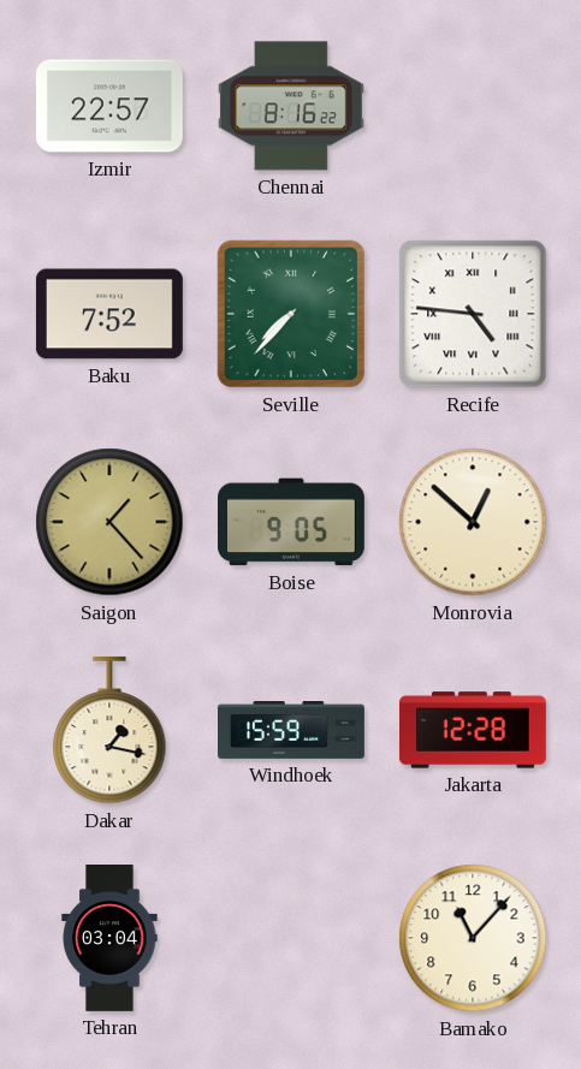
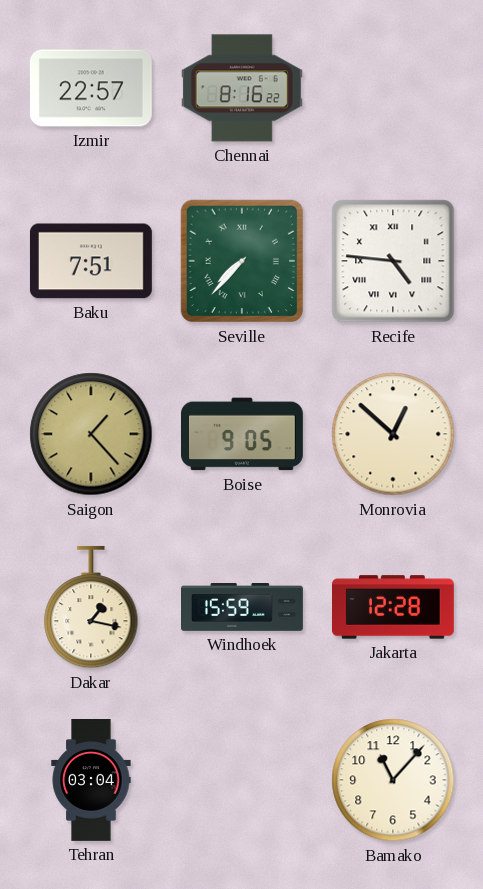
Baku: 7:52 -> 7:51
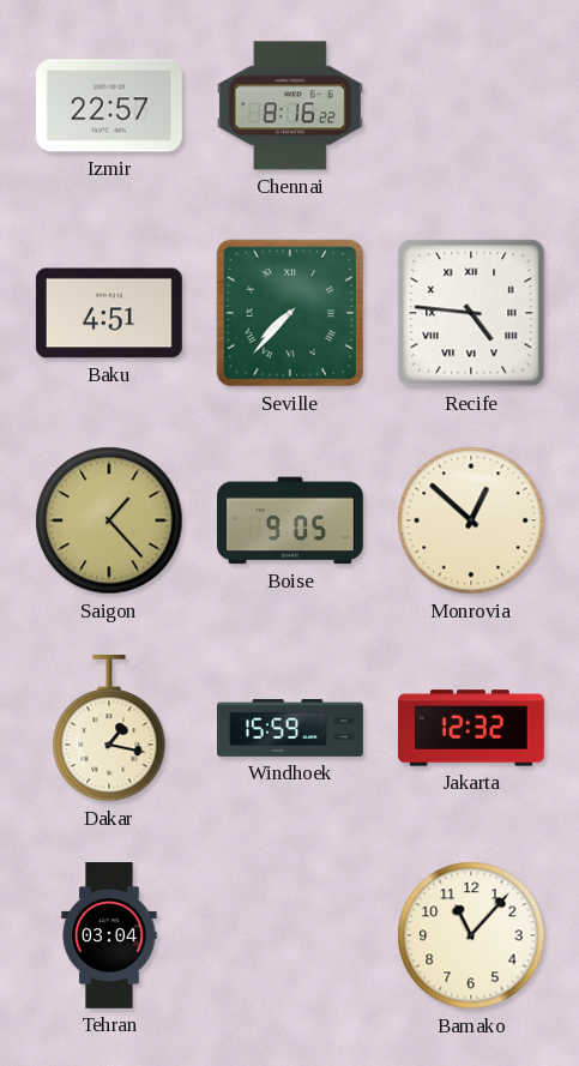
Baku: 7:51 -> 4:51
Jakarta: 12:28 -> 12:32
